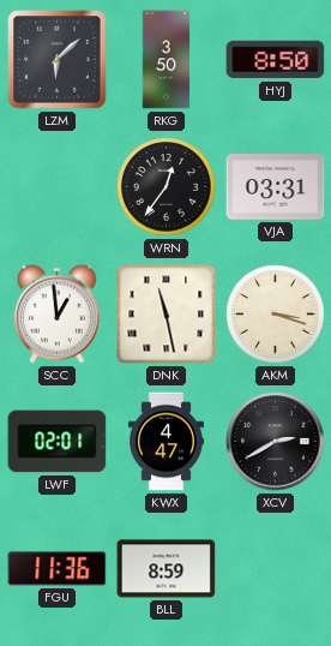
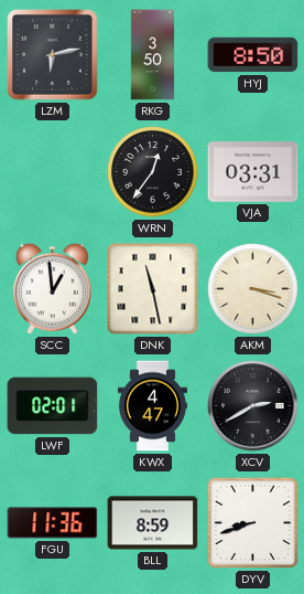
LZM: 6:08 -> 6:13
DYV: none -> 8:42
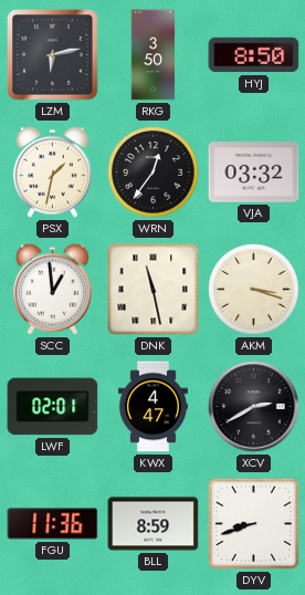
PSX: none -> 1:32
VJA: 03:31 -> 03:32
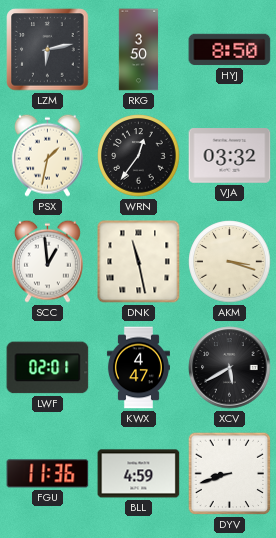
XCV: 2:40 -> 5:40
BLL: 8:59 -> 4:59
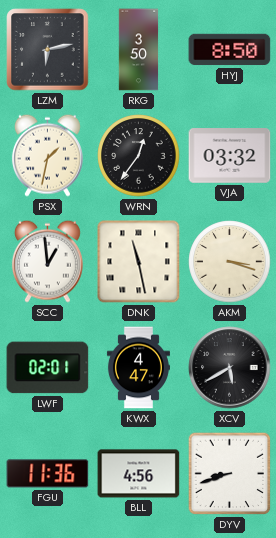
BLL: 4:59 -> 4:56
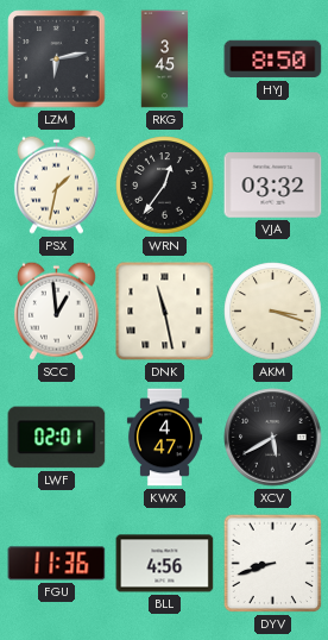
RKG: 3:50 -> 3:45
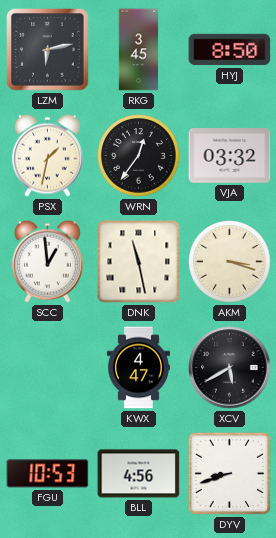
LWF: 02:01 -> none
FGU: 11:36 -> 10:53
